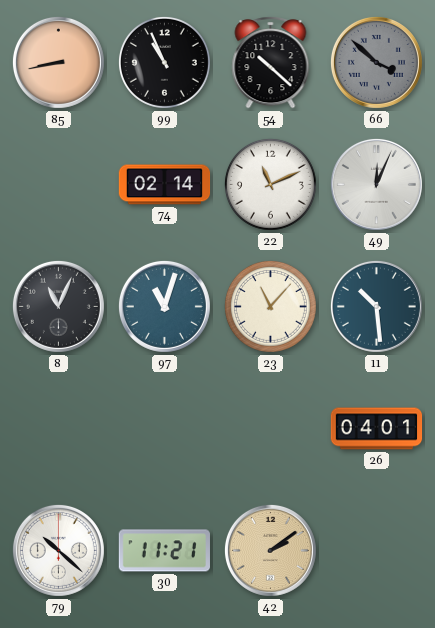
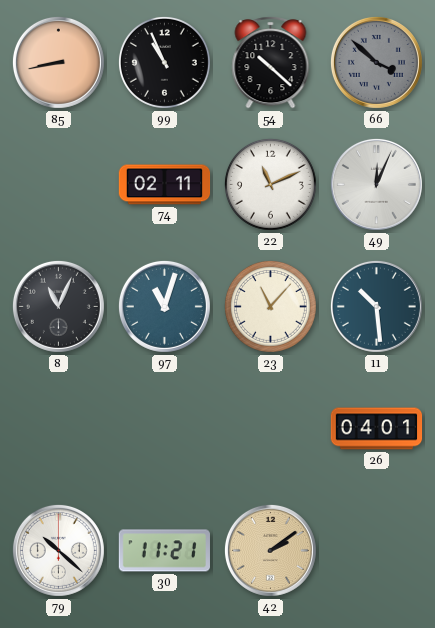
74: 02:14 -> 02:11
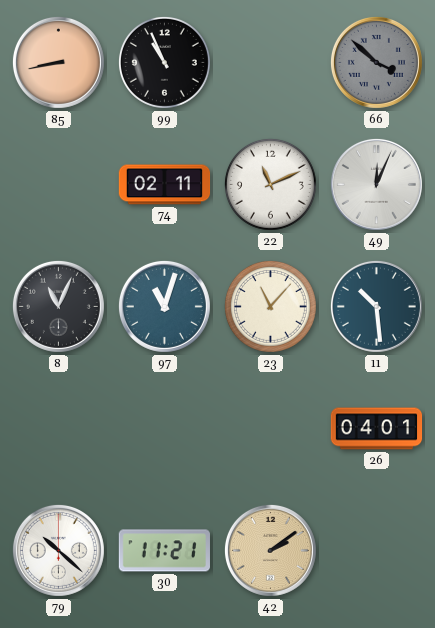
54: 10:22 -> none
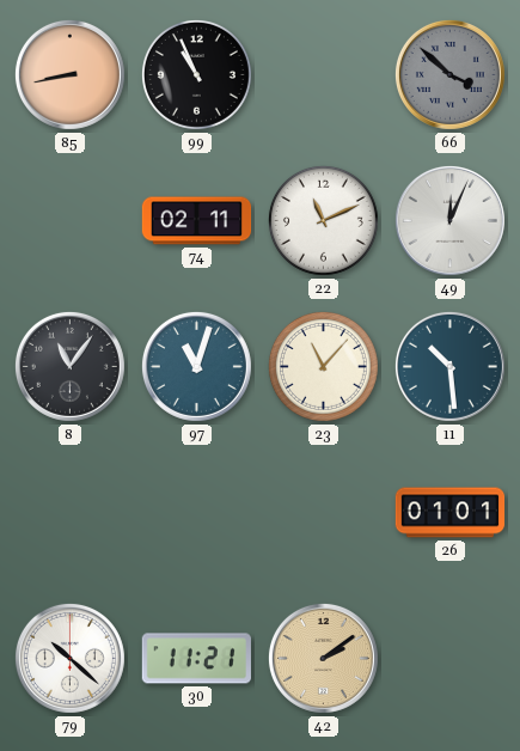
8: 11:04 -> 11:06
26: 04:01 -> 01:01
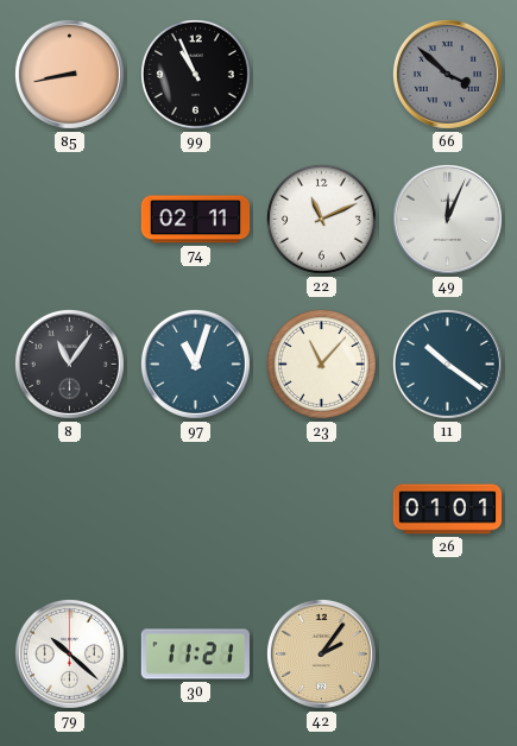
11: 10:29 -> 10:21
42: 2:09 -> 2:06
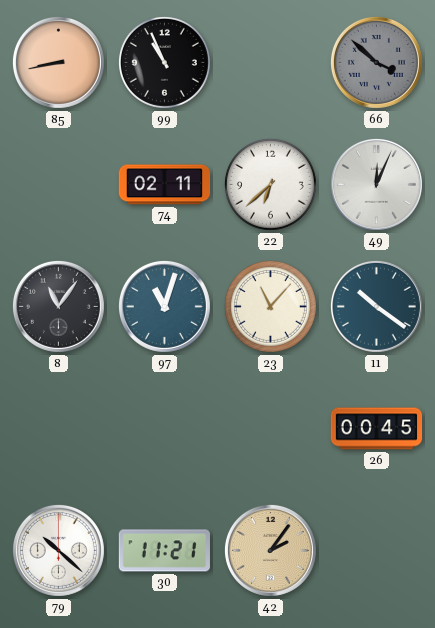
22: 11:11 -> 6:38
26: 01:01 -> 00:45
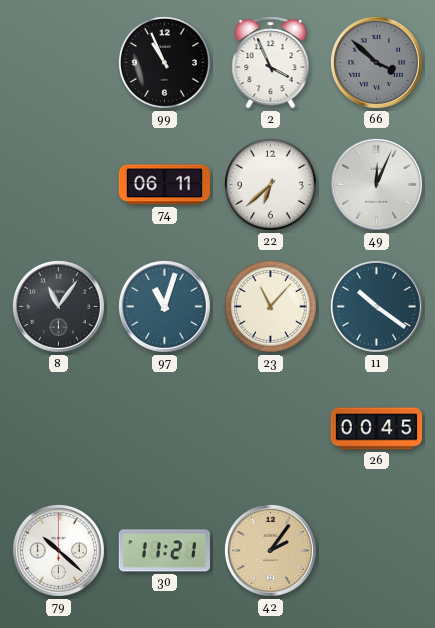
85: 8:43 -> none
2: none -> 3:56
74: 02:11 -> 06:11
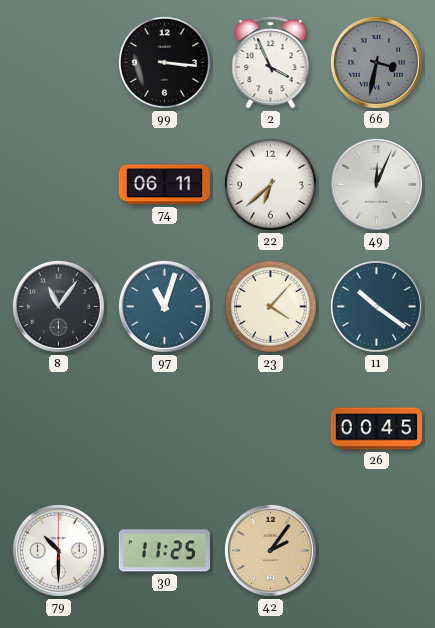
99: 10:56 -> 3:16
66: 3:52 -> 3:32
23: 11:07 -> 4:07
79: 10:22 -> 10:30
30: 11:21 -> 11:25
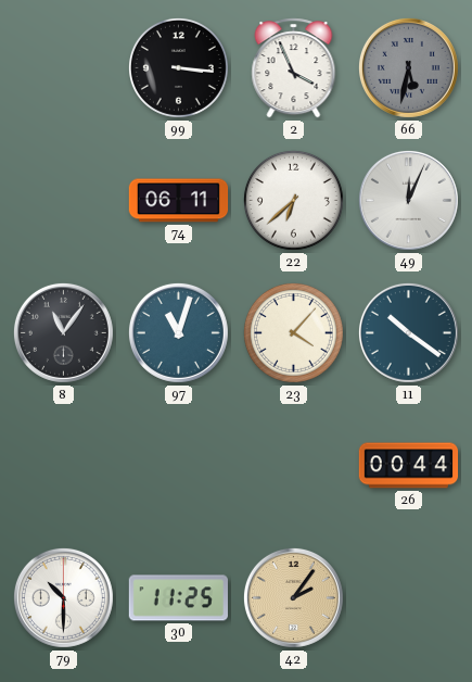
66: 3:32 -> 5:32
26: 00:45 -> 00:44
